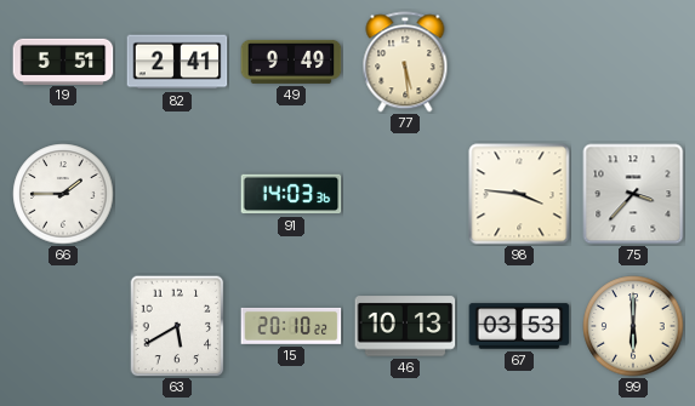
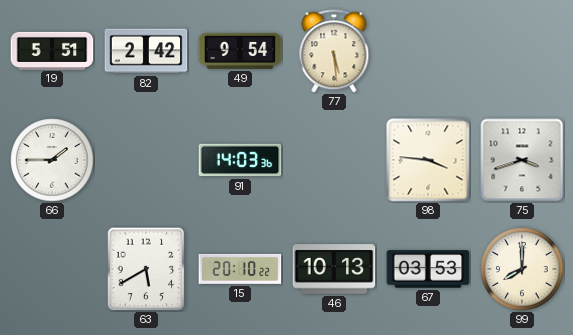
82: 2:41 -> 2:42
49: 9:49 -> 9:54
75: 3:37 -> 3:42
99: 6:00 -> 8:00
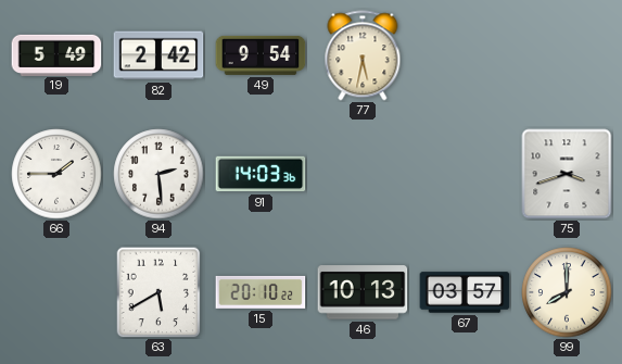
19: 5:51 -> 5:49
77: 5:29 -> 5:32
94: none -> 2:29
98: 3:46 -> none
67: 03:53 -> 03:57
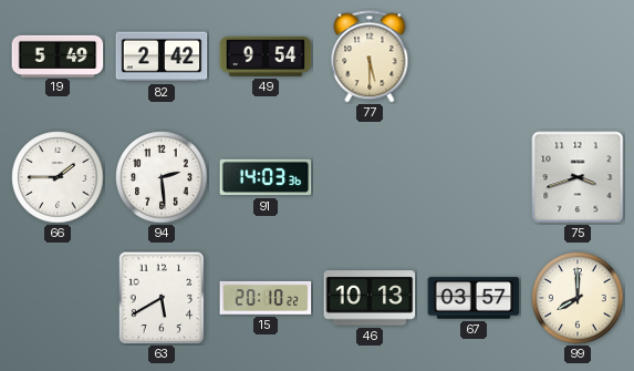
77: 5:32 -> 5:30
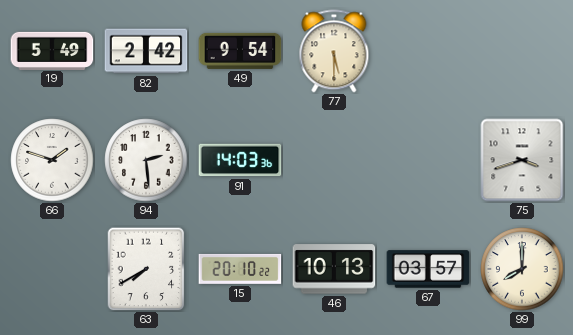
66: 1:45 -> 1:48
63: 5:40 -> 7:40
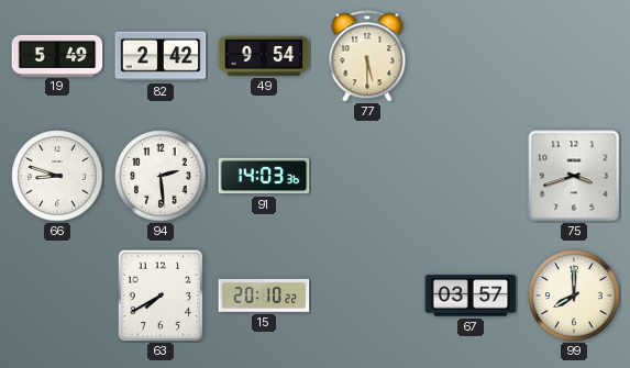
66: 1:48 -> 8:48
46: 10:13 -> none
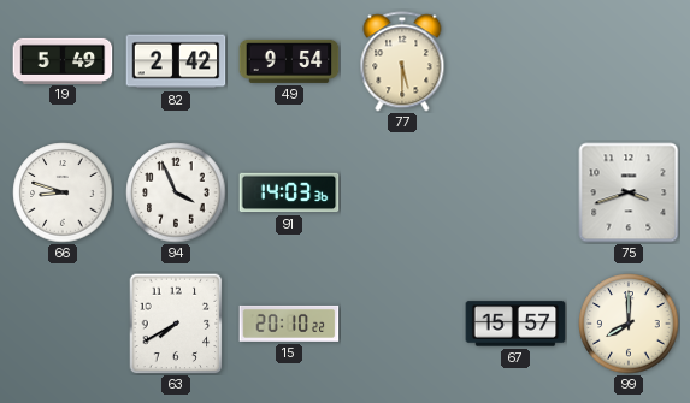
94: 2:29 -> 3:56
67: 03:57 -> 15:57
